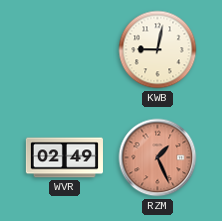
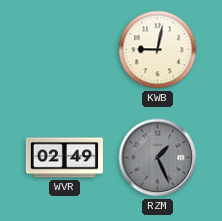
RZM dial: salmon -> grey
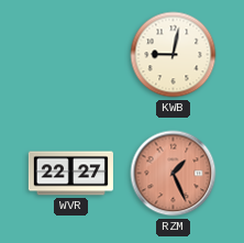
WVR: 02:49 -> 22:27
RZM dial: grey -> salmon
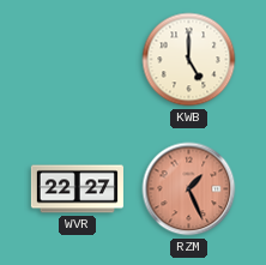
KWB: 9:02 -> 5:00
